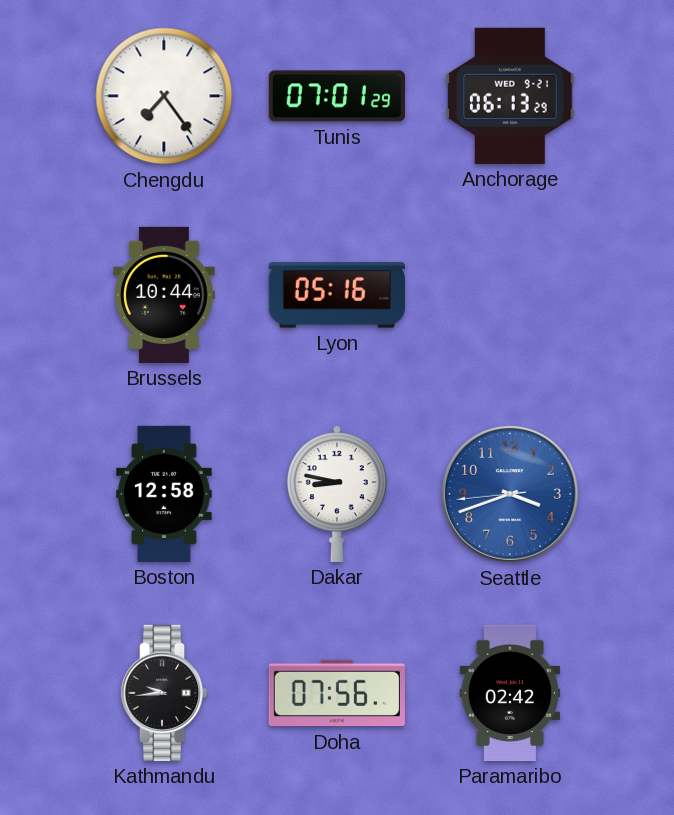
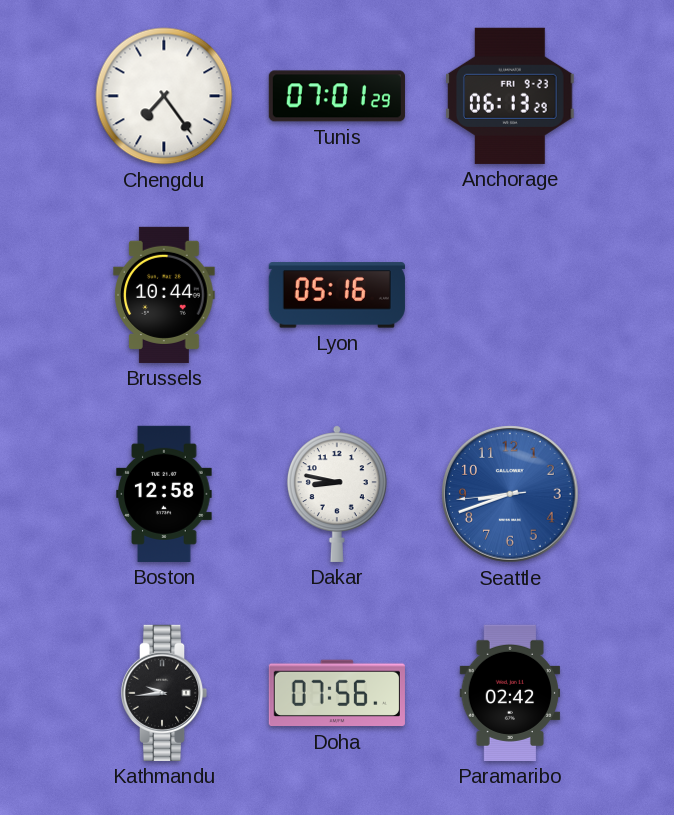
Anchorage date: WED 9-21 -> FRI 9-23
Seattle: 3:41 -> 8:41
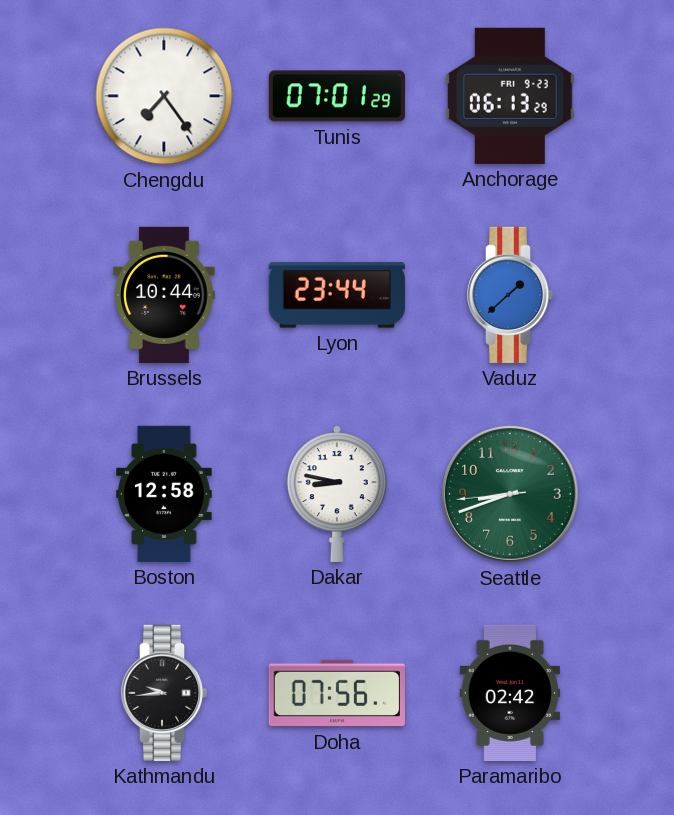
Lyon: 05:16 -> 23:44
Vaduz: none -> 1:38
Seattle dial: blue -> green
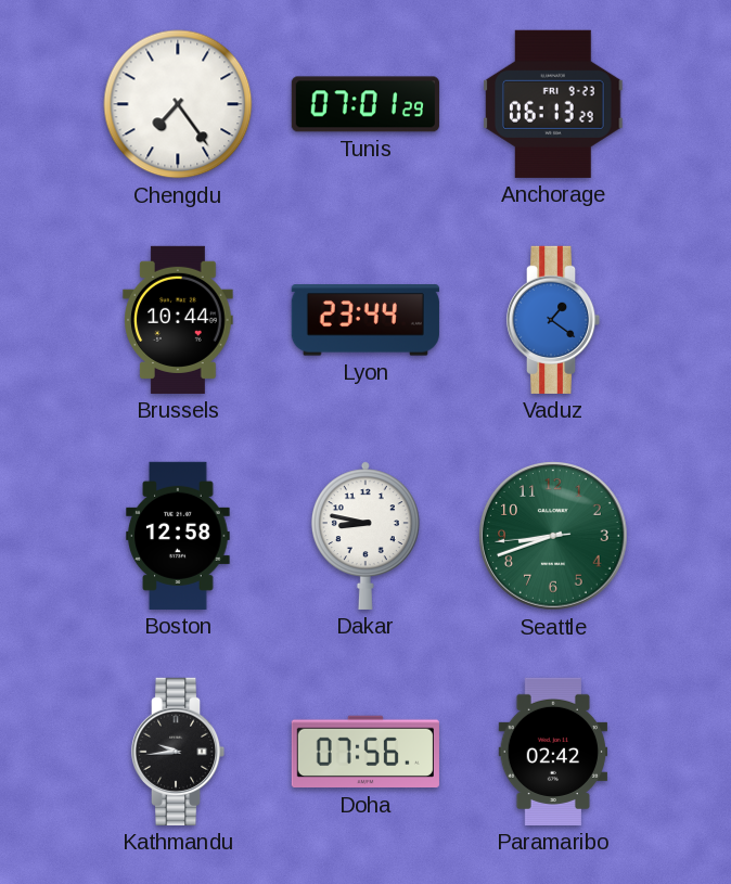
Vaduz: 1:38 -> 1:21
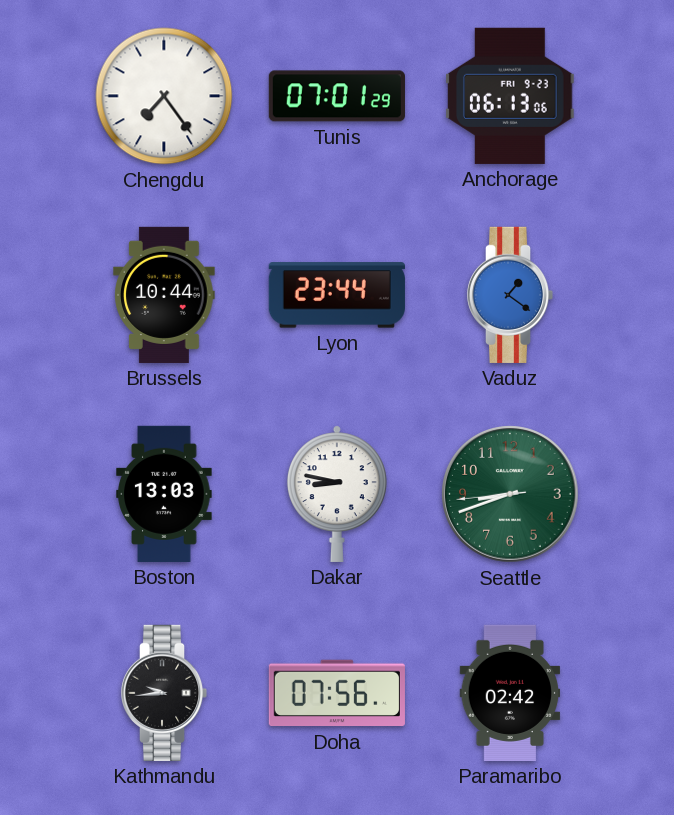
Anchorage: 06:13:29 -> 06:13:06
Boston: 12:58 -> 13:03
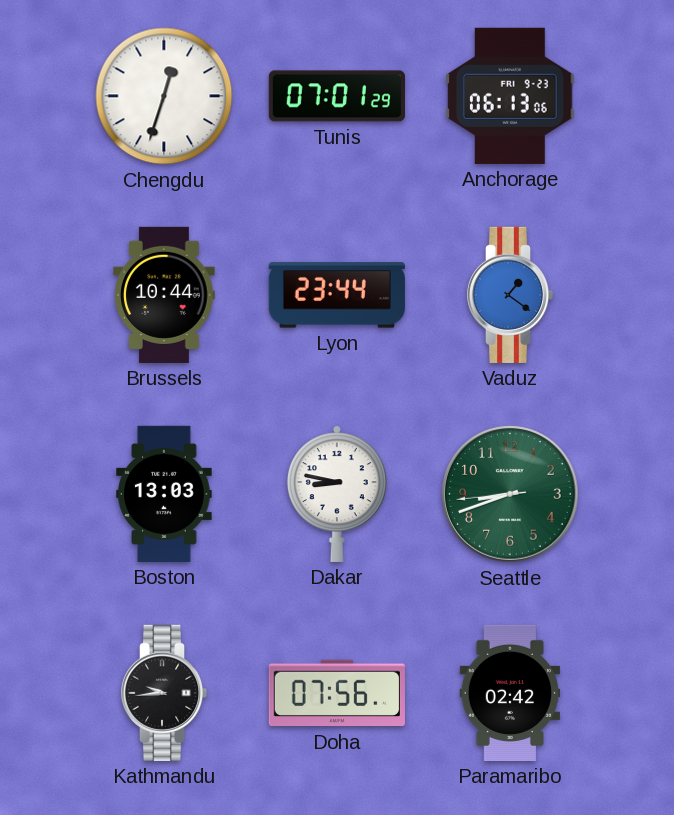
Chengdu: 7:24 -> 12:33
